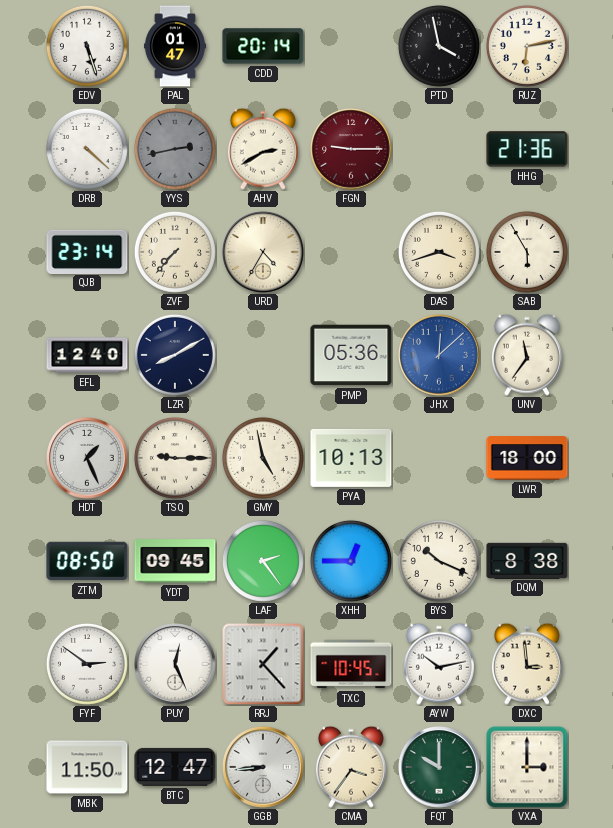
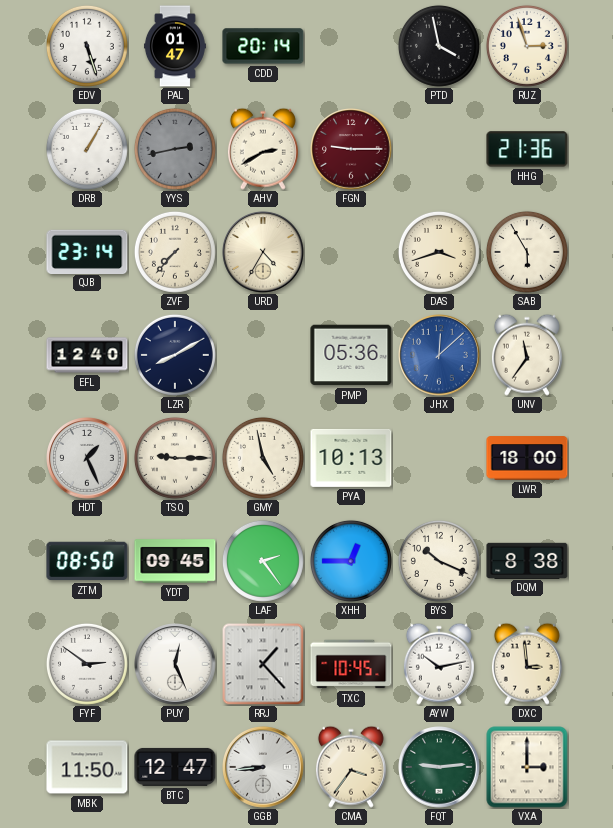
RUZ: 6:13 -> 2:57
DRB: 4:22 -> 1:05
FQT: 10:00 -> 9:14
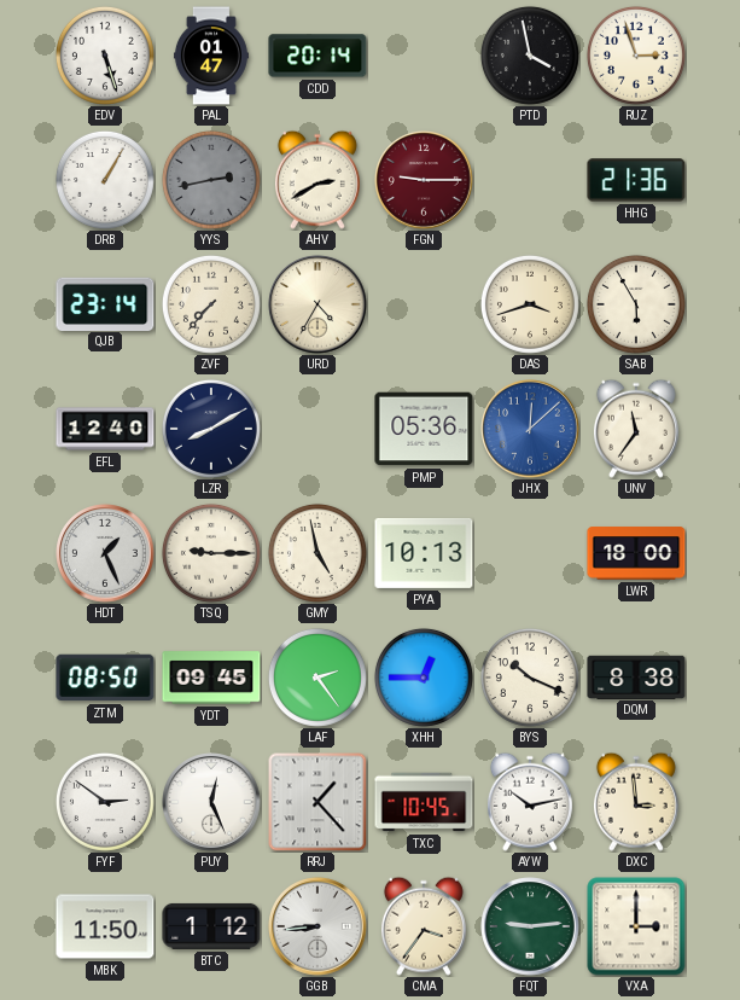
BTC: 12:47 -> 1:12
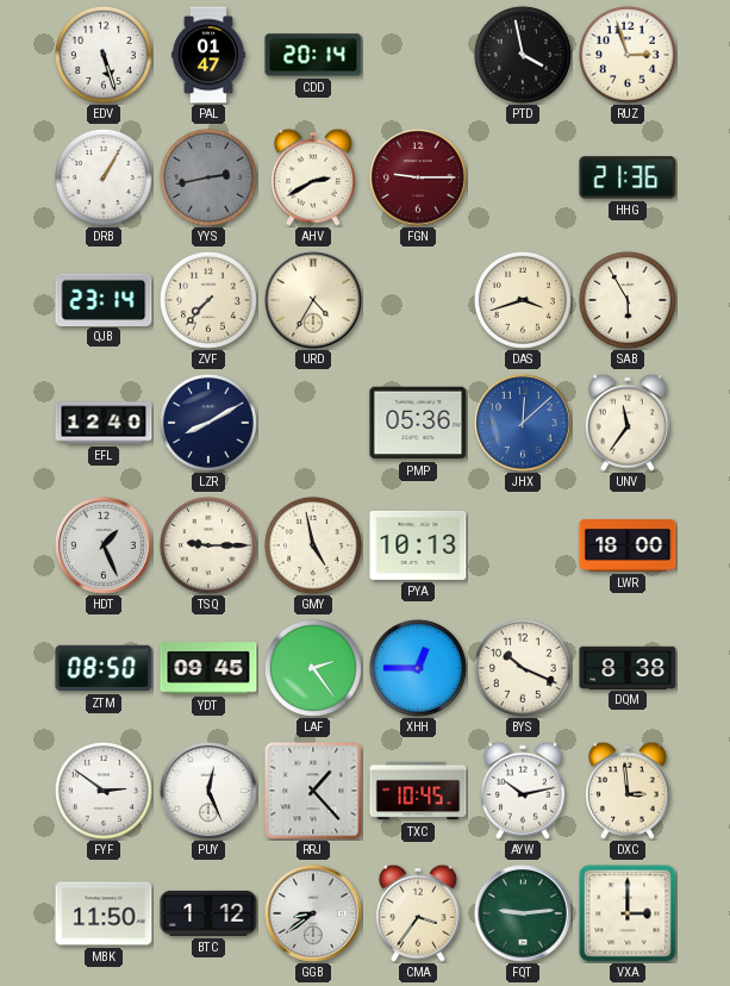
GGB: 8:44 -> 8:39
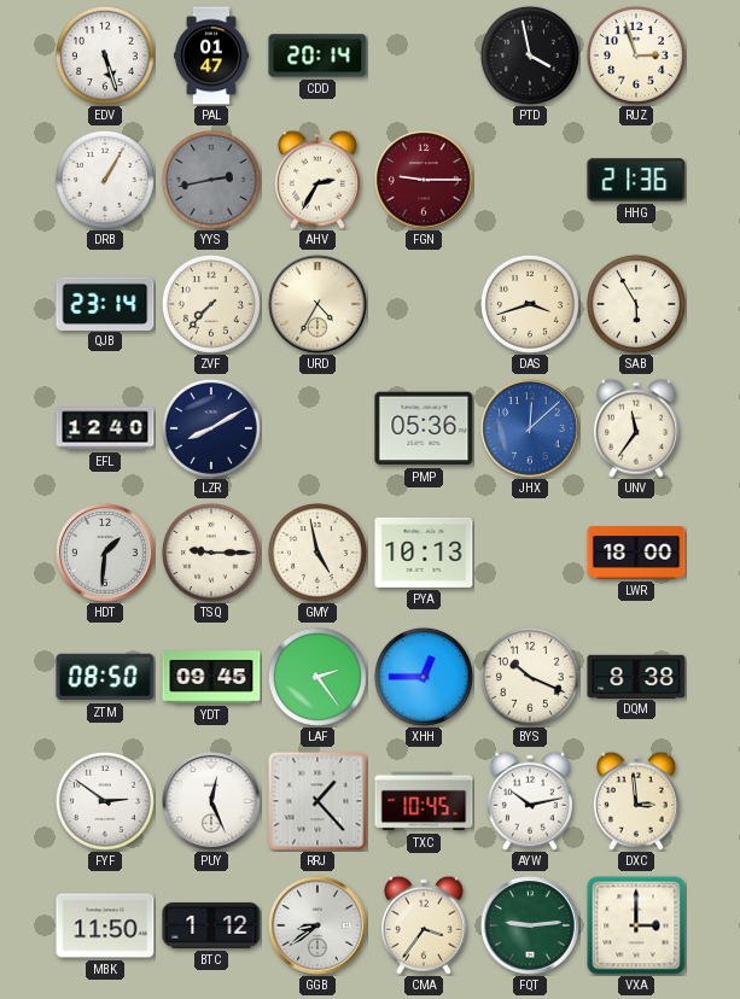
AHV: 2:40 -> 2:35
HDT: 1:26 -> 1:31
